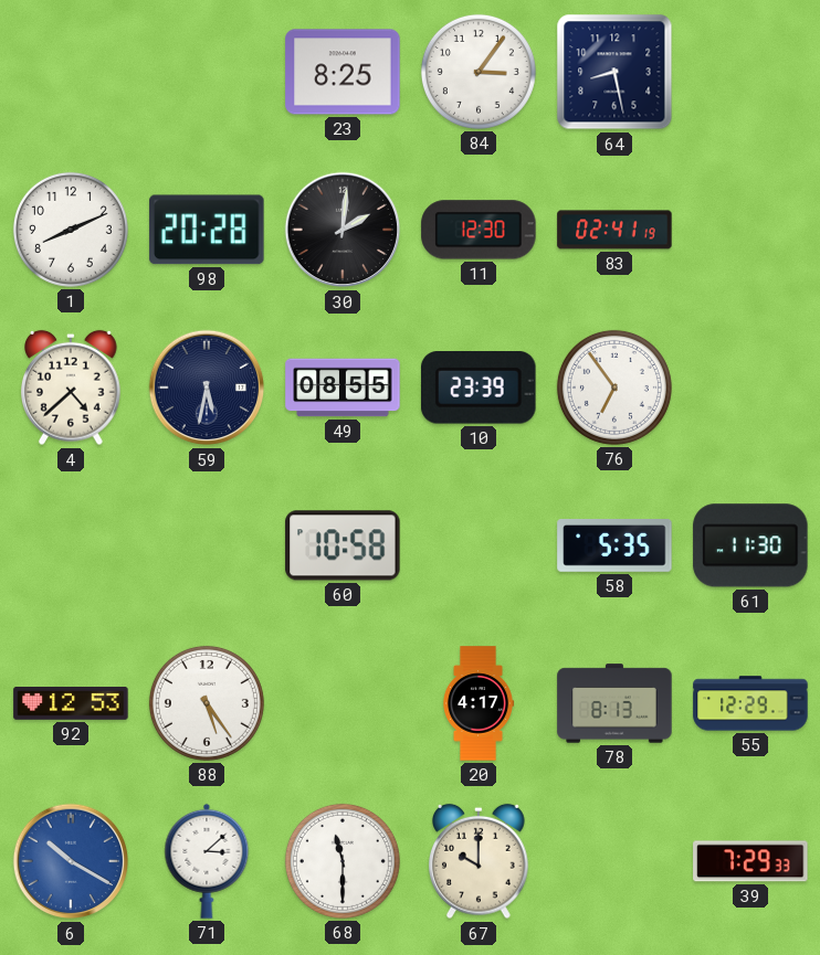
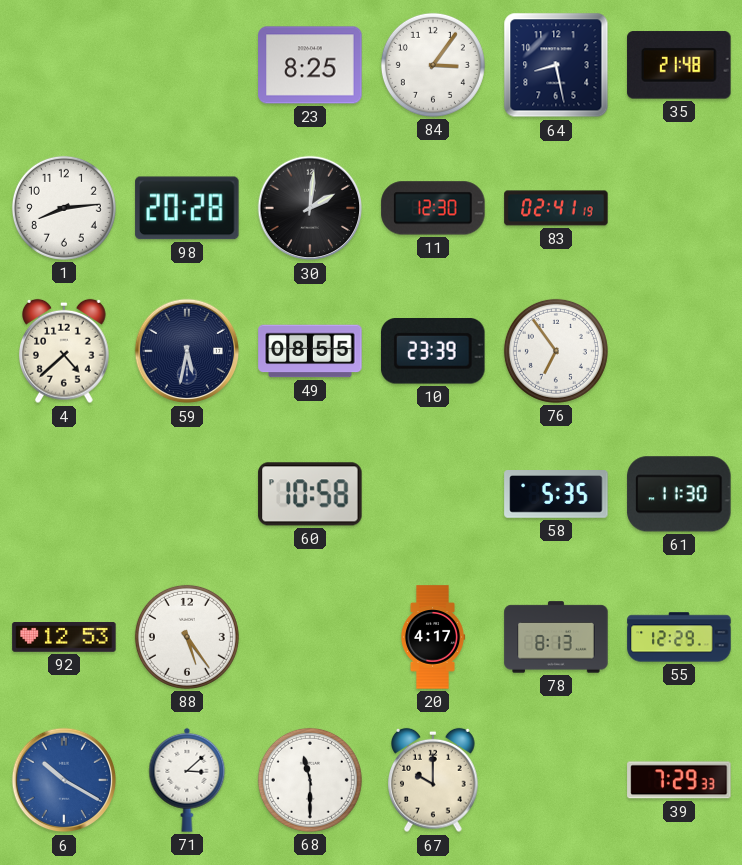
35: none -> 21:48
1: 8:11 -> 8:14
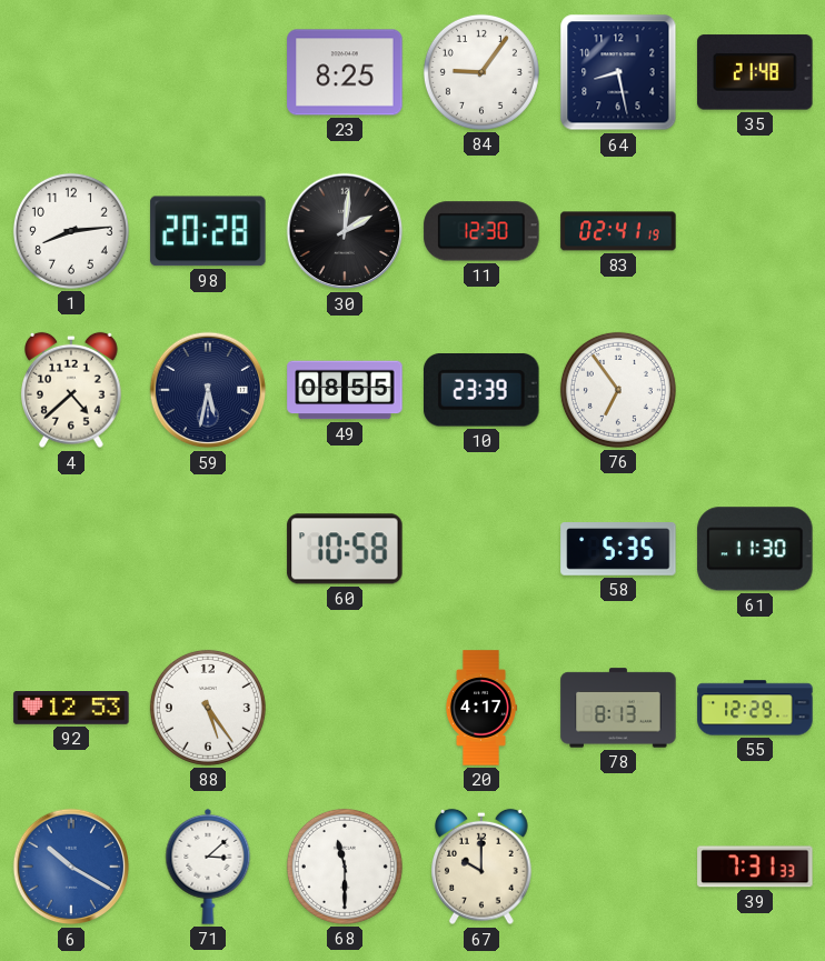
84: 3:06 -> 9:06
39: 7:29 -> 7:31
